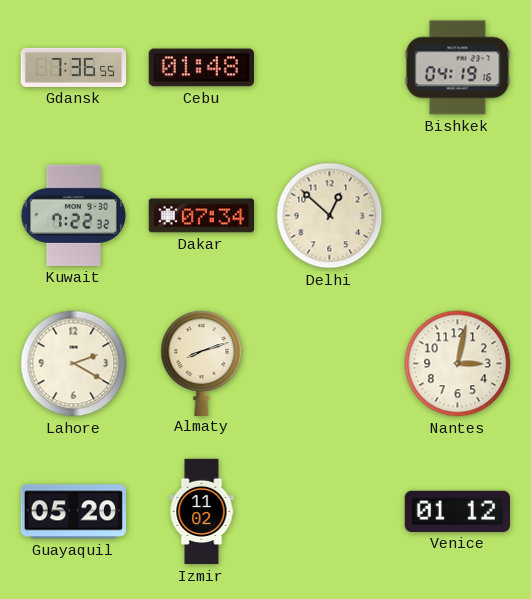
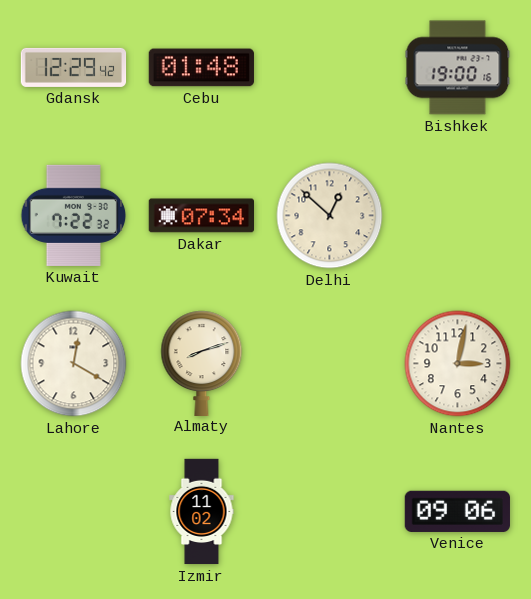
Gdansk: 7:36 -> 12:29
Bishkek: 04:19 -> 19:00
Lahore: 2:20 -> 12:20
Guayaquil: 05:20 -> none
Venice: 01:12 -> 09:06
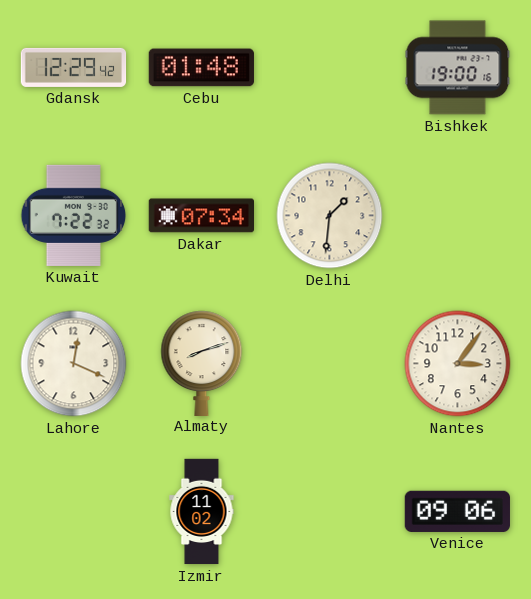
Delhi: 12:52 -> 1:31
Lahore: 12:20 -> 12:19
Nantes: 3:02 -> 3:06
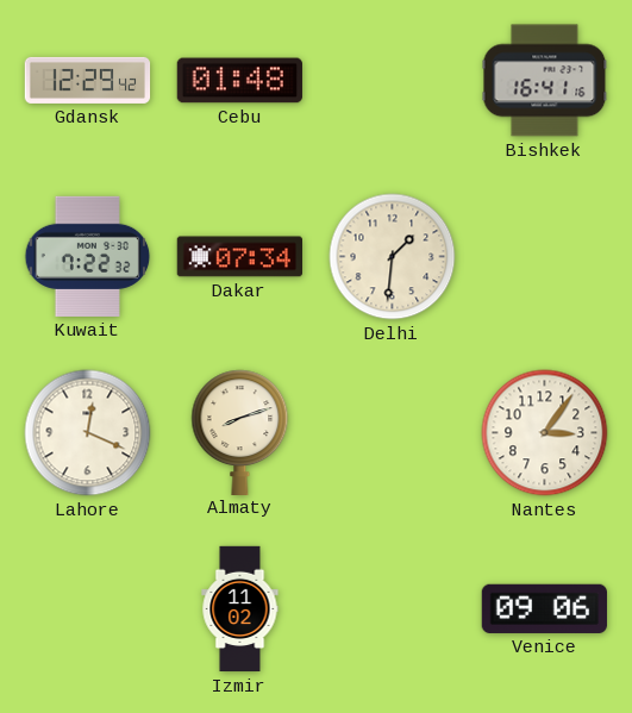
Bishkek: 19:00 -> 16:41
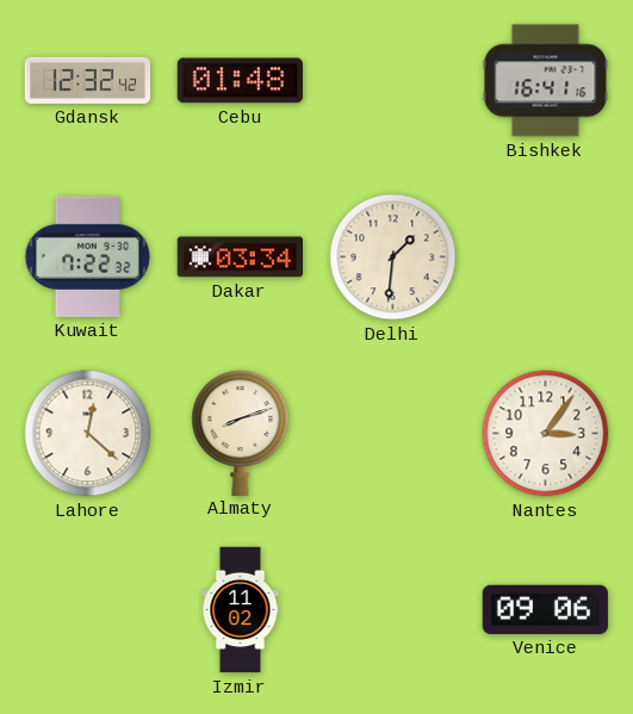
Gdansk: 12:29 -> 12:32
Dakar: 07:34 -> 03:34
Lahore: 12:19 -> 12:22
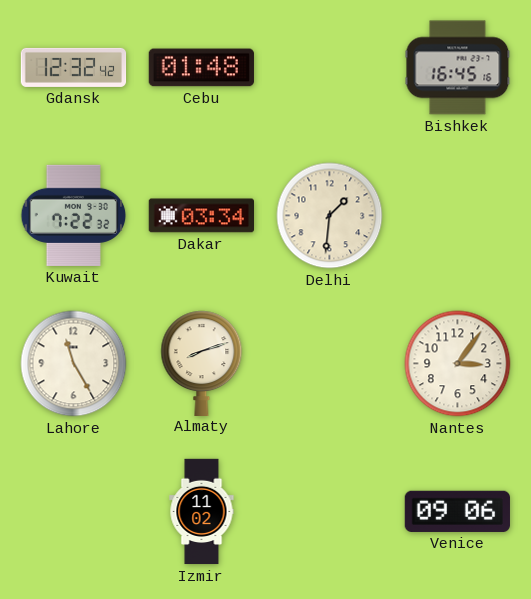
Bishkek: 16:41 -> 16:45
Lahore: 12:22 -> 11:25
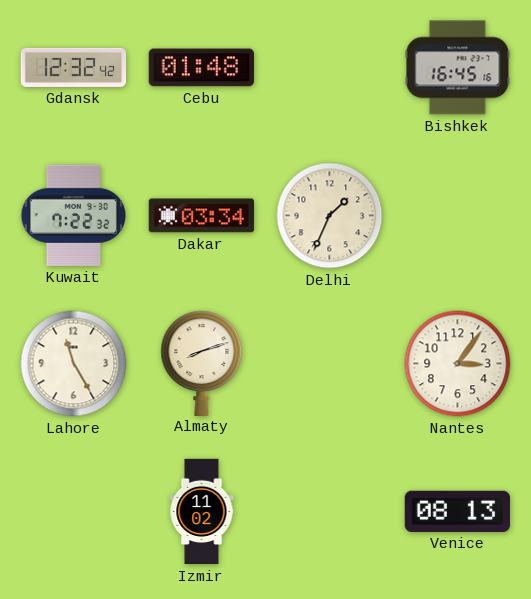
Delhi: 1:31 -> 1:34
Venice: 09:06 -> 08:13
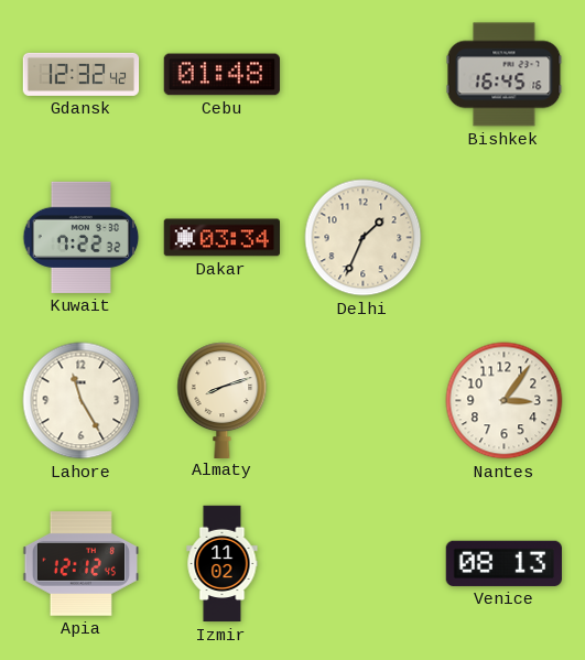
Apia: none -> 12:12
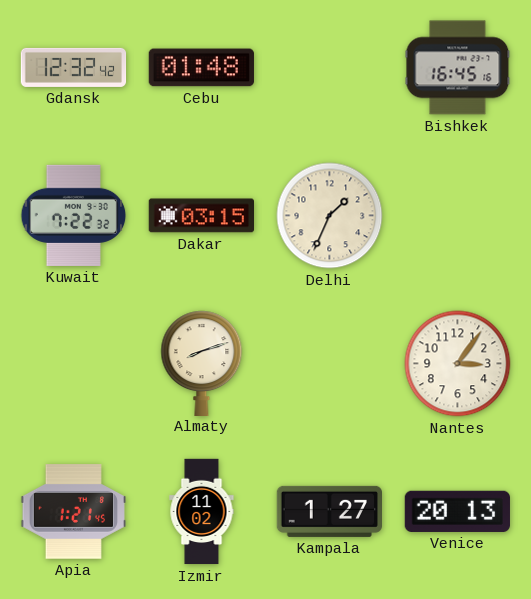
Dakar: 03:34 -> 03:15
Lahore: 11:25 -> none
Apia: 12:12 -> 1:21
Kampala: none -> 1:27
Venice: 08:13 -> 20:13
